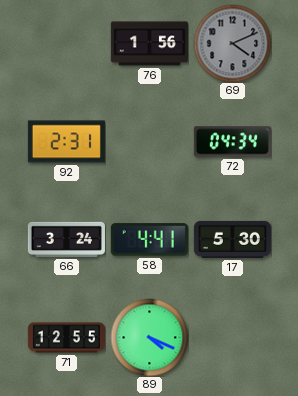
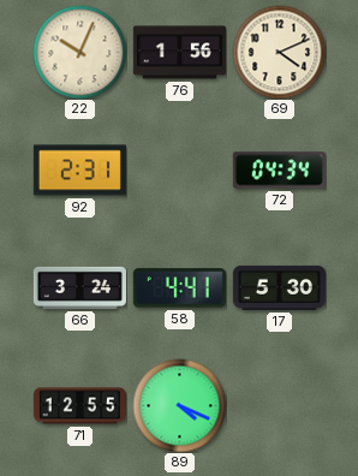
22: none -> 10:04
69 dial: grey -> cream
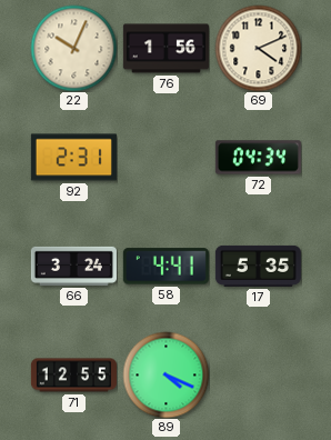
17: 5:30 -> 5:35
